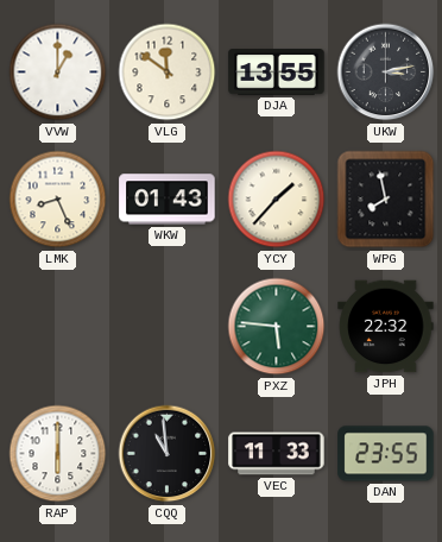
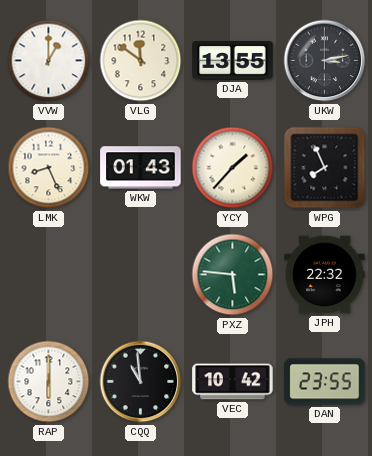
WPG: 7:58 -> 7:56
VEC: 11:33 -> 10:42
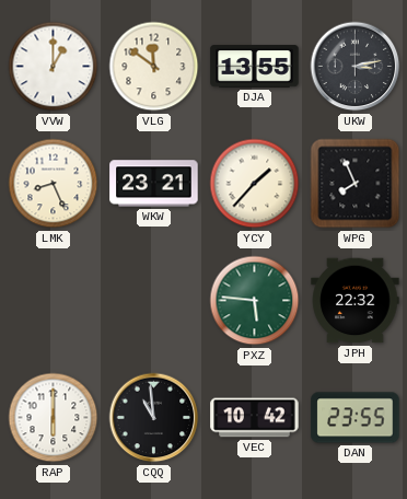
WKW: 01:43 -> 23:21
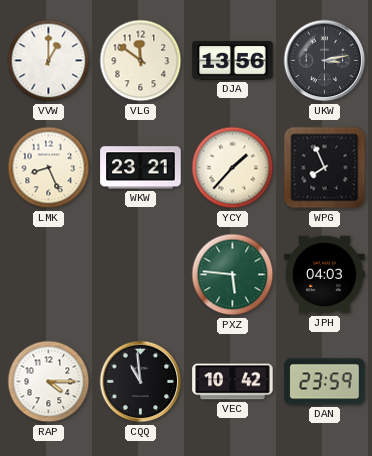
DJA: 13:55 -> 13:56
JPH: 22:32 -> 04:03
RAP: 6:00 -> 4:15
DAN: 23:55 -> 23:59
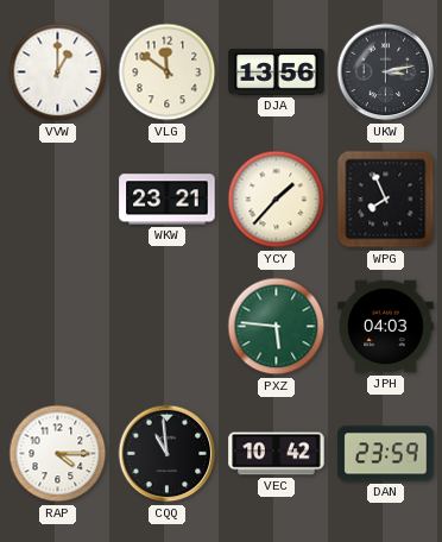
LMK: 8:26 -> none
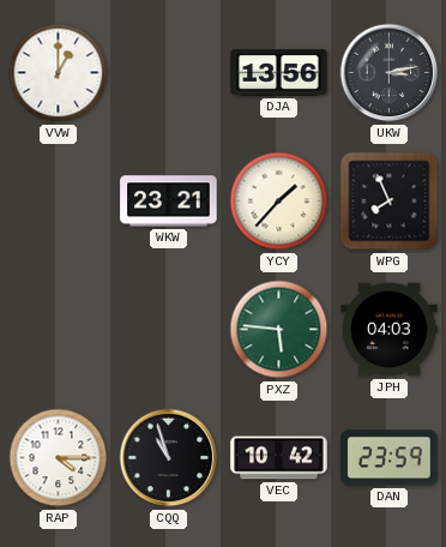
VLG: 11:51 -> none
CQQ: 10:59 -> 10:57
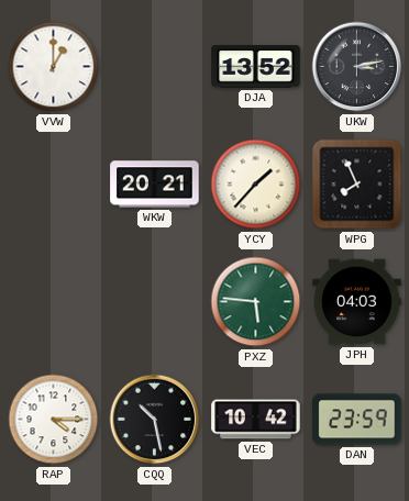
DJA: 13:56 -> 13:52
WKW: 23:21 -> 20:21
CQQ: 10:57 -> 10:28
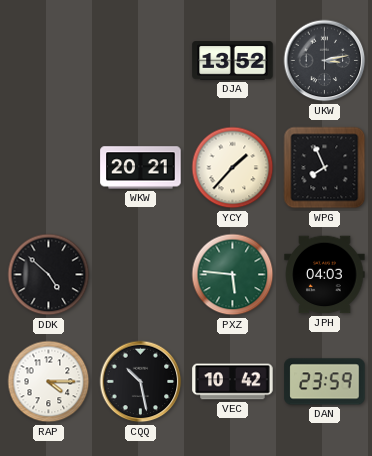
VVW: 1:00 -> none
DDK: none -> 4:52
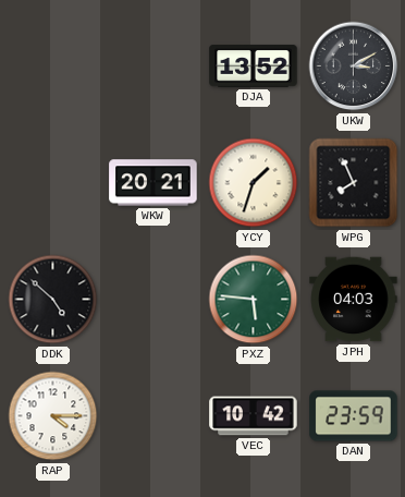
UKW: 3:13 -> 3:10
YCY: 1:37 -> 1:33
CQQ: 10:28 -> none
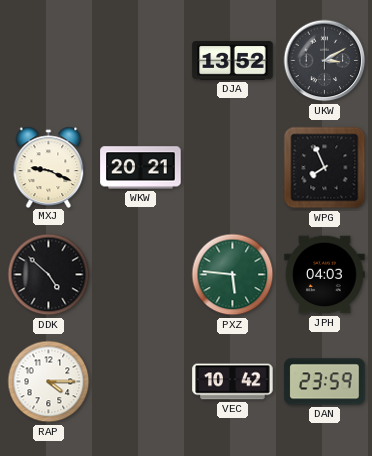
MXJ: none -> 9:19
YCY: 1:33 -> none
